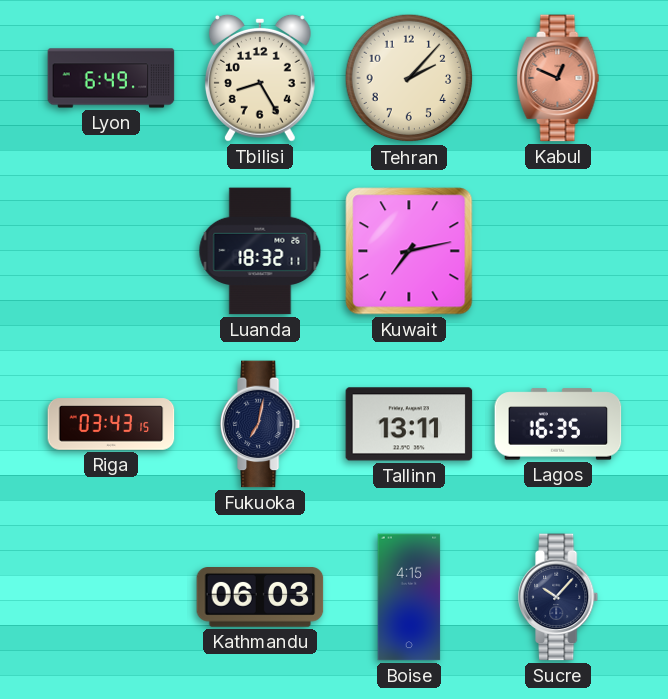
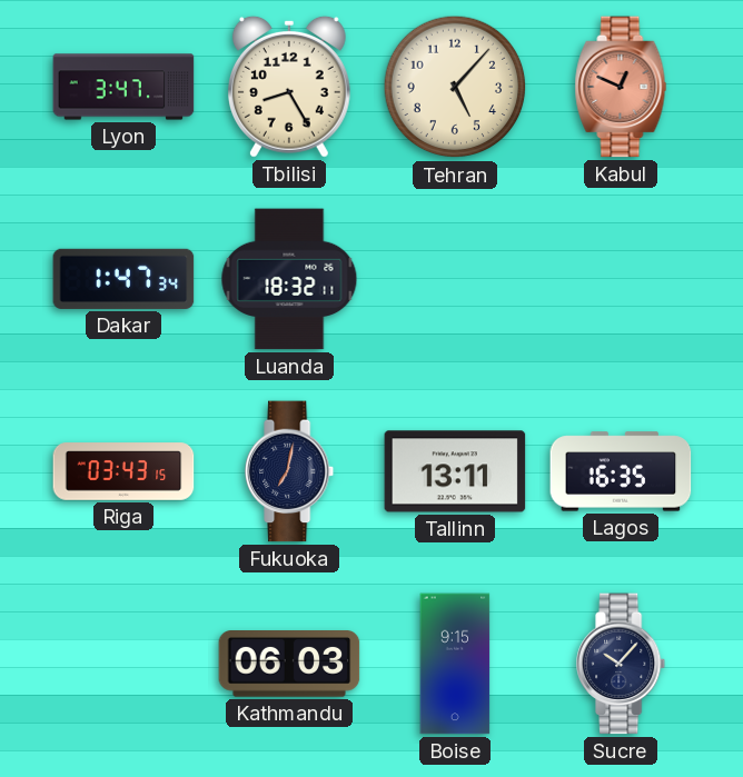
Lyon: 6:49 -> 3:47
Tehran: 2:07 -> 5:07
Dakar: none -> 1:47
Kuwait: 7:13 -> none
Boise: 4:15 -> 9:15
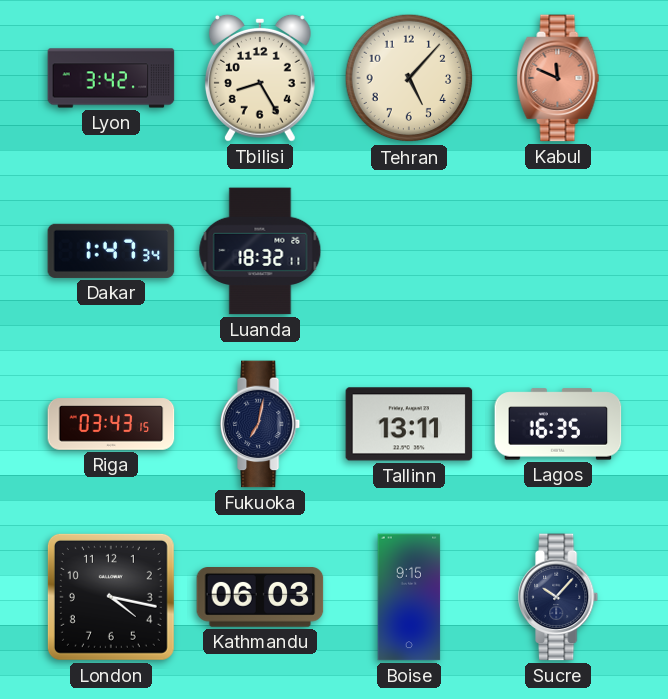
Lyon: 3:47 -> 3:42
Kabul: 12:49 -> 11:49
London: none -> 4:17
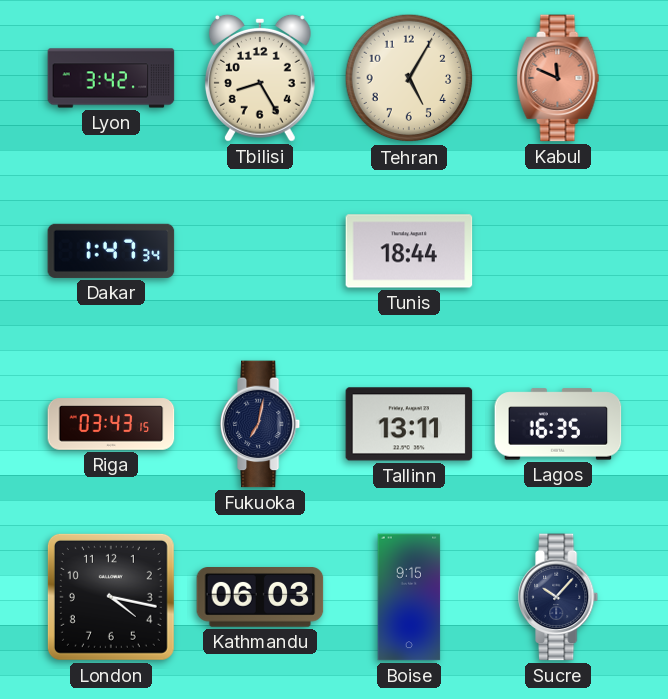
Tehran: 5:07 -> 5:05
Luanda: 18:32 -> none
Tunis: none -> 18:44
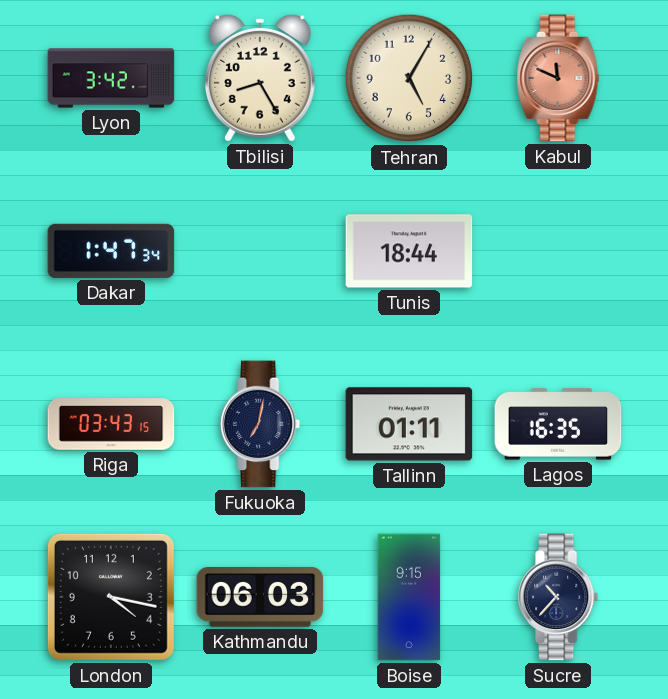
Tallinn: 13:11 -> 01:11
Sucre: 10:07 -> 10:37
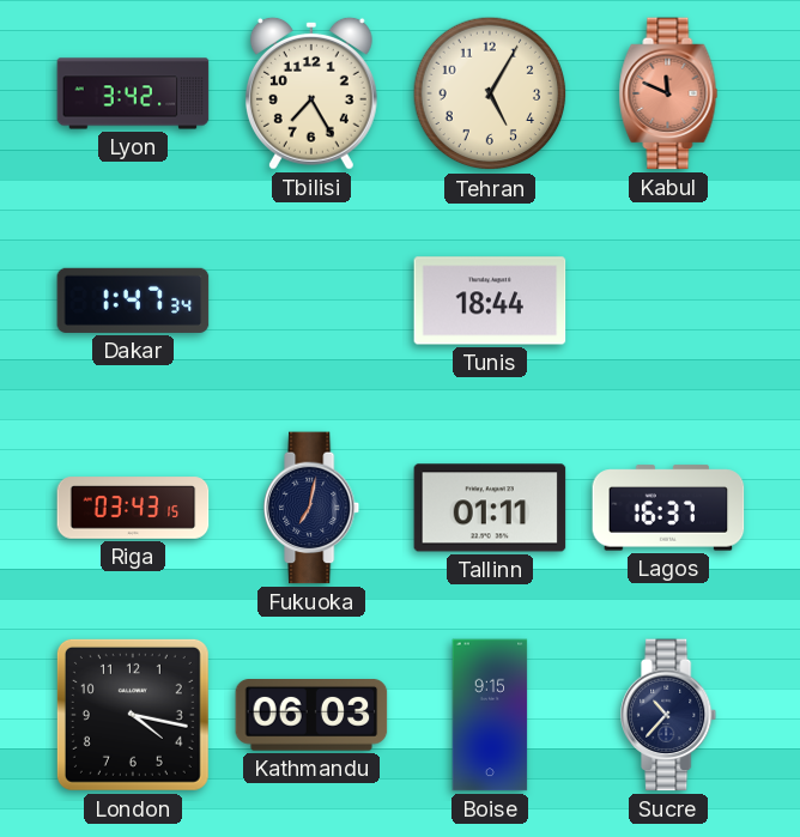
Tbilisi: 8:25 -> 7:25
Lagos: 16:35 -> 16:37
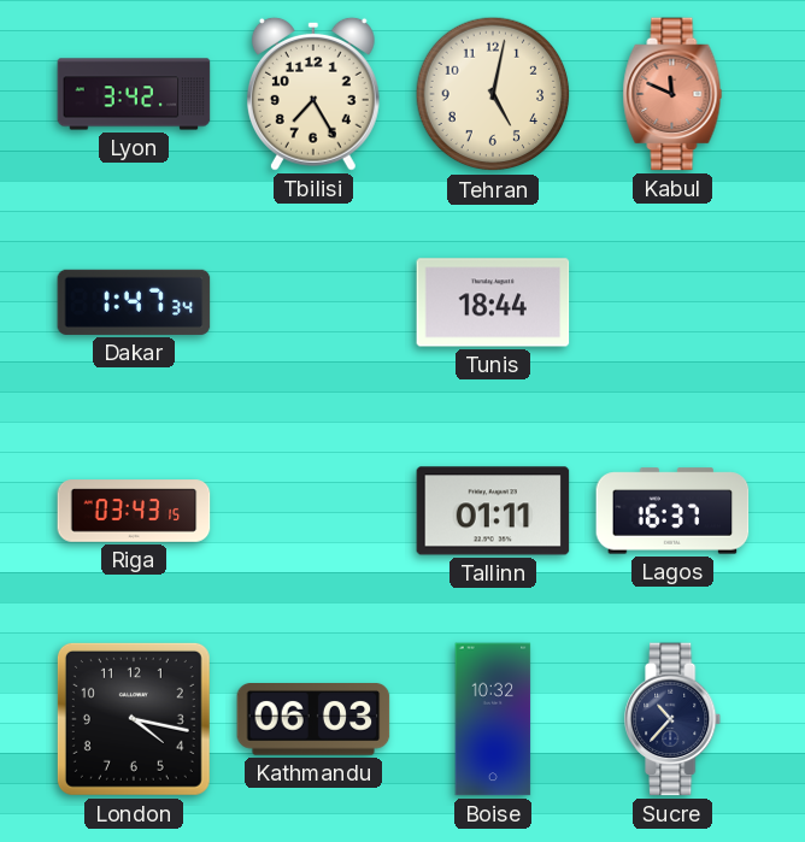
Tehran: 5:05 -> 5:02
Fukuoka: 7:02 -> none
Boise: 9:15 -> 10:32
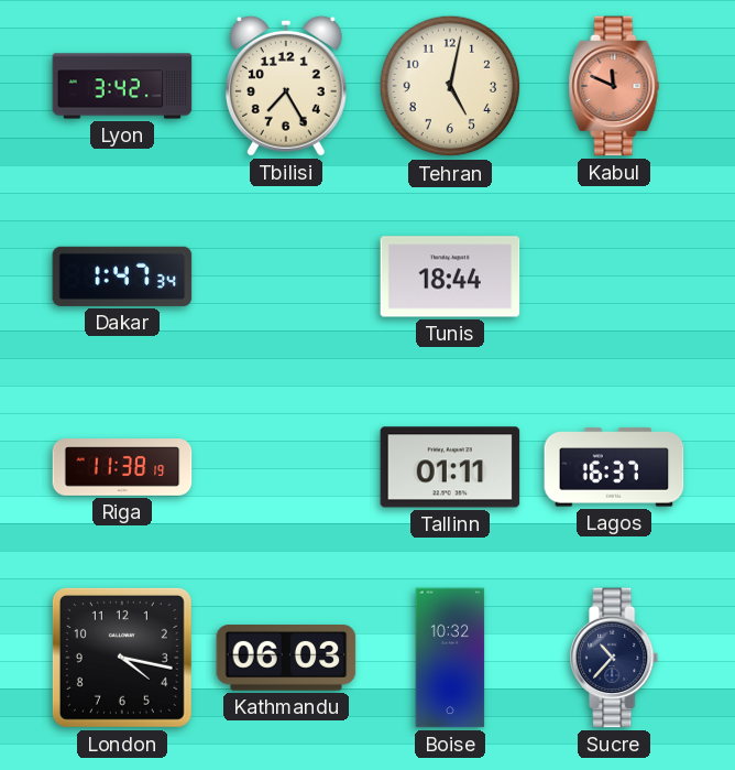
Riga: 03:43 -> 11:38
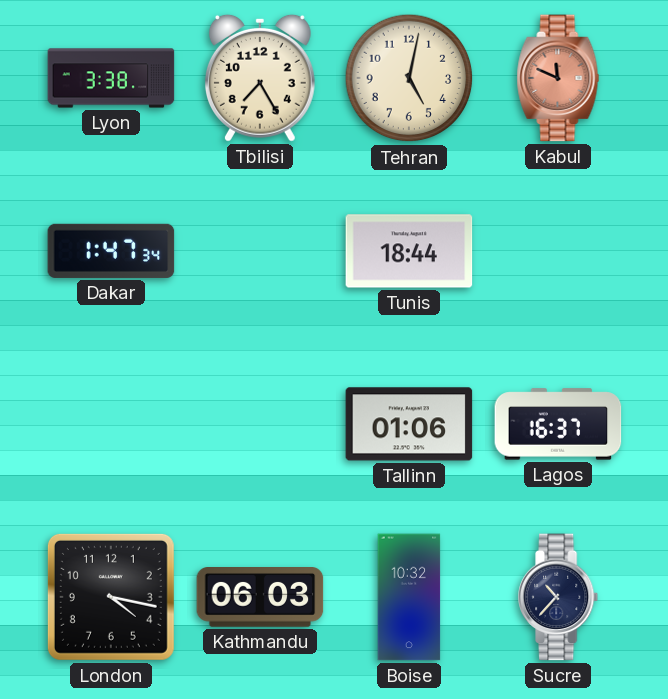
Lyon: 3:42 -> 3:38
Riga: 11:38 -> none
Tallinn: 01:11 -> 01:06
